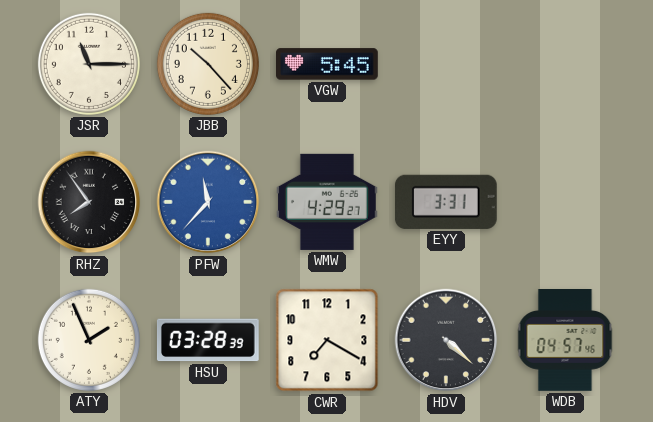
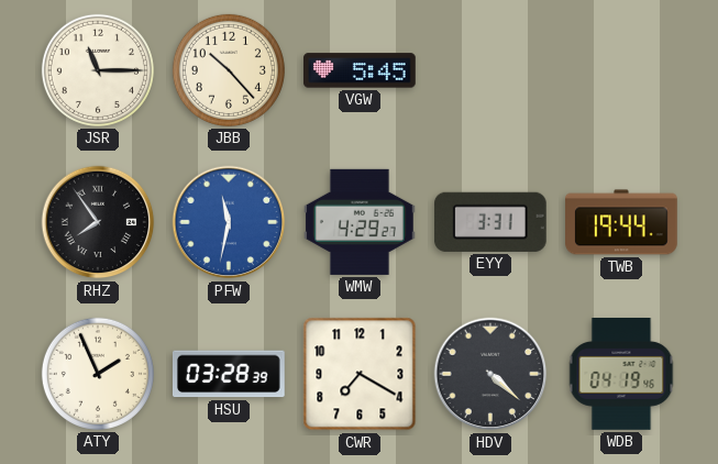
PFW: 11:37 -> 11:32
TWB: none -> 19:44
WDB: 04:57 -> 04:19
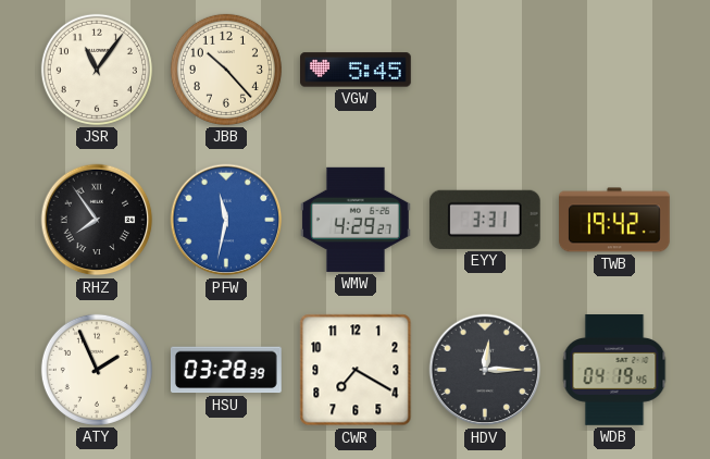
JSR: 11:15 -> 11:06
TWB: 19:44 -> 19:42
HDV: 4:22 -> 12:15
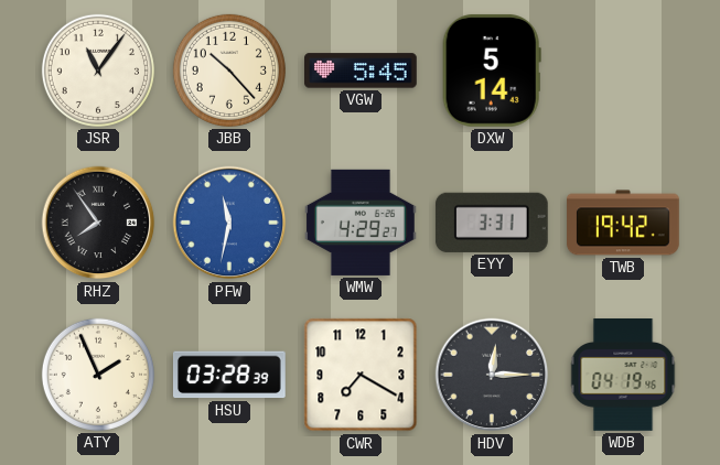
DXW: none -> 5:14
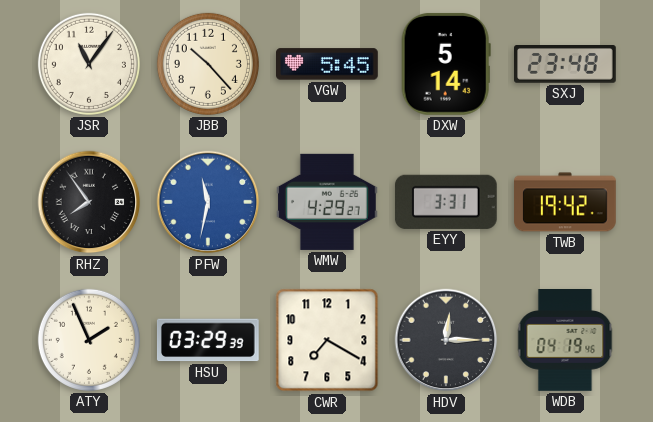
SXJ: none -> 23:48
HSU: 03:28 -> 03:29
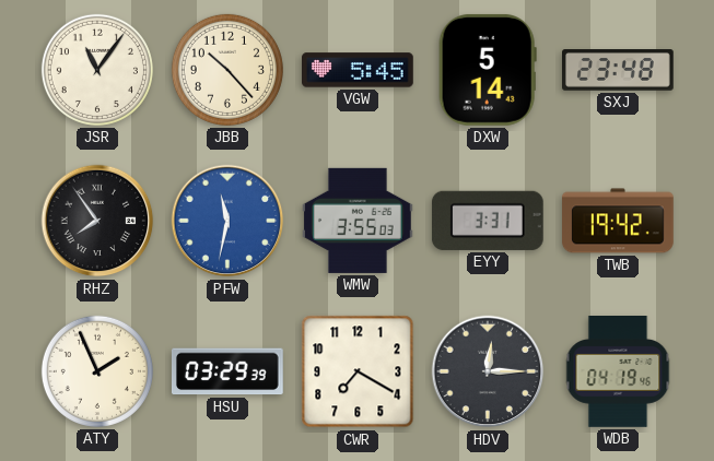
WMW: 4:29 -> 3:55
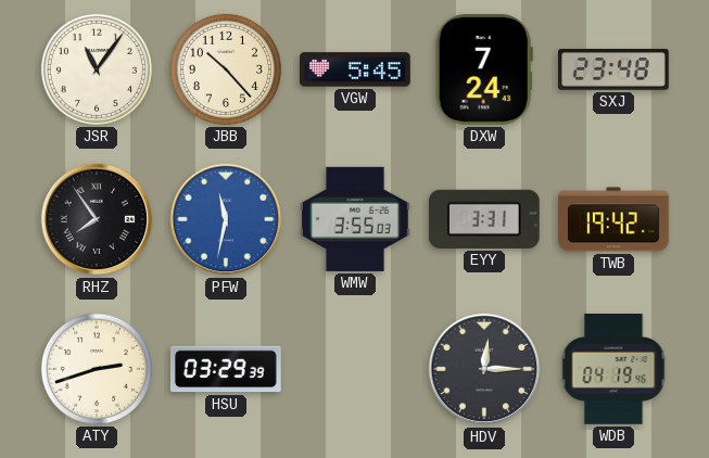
DXW: 5:14 -> 7:24
ATY: 1:56 -> 2:42
CWR: 7:20 -> none
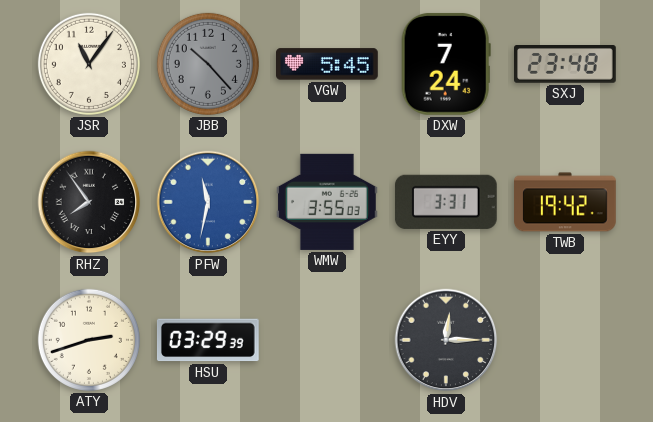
JBB dial: cream -> grey
WDB: 04:19 -> none
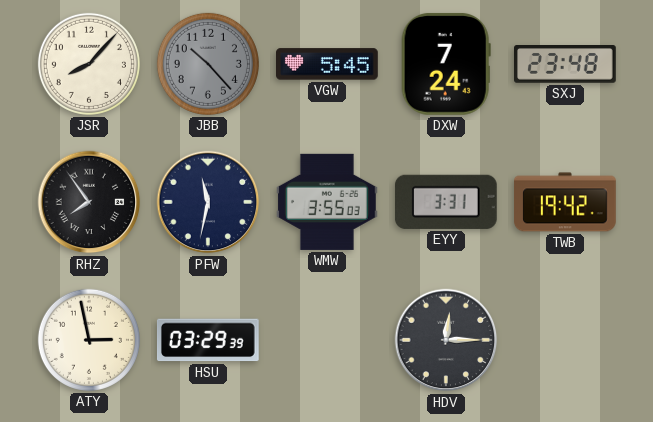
JSR: 11:06 -> 8:07
PFW dial: blue -> navy
ATY: 2:42 -> 2:58
